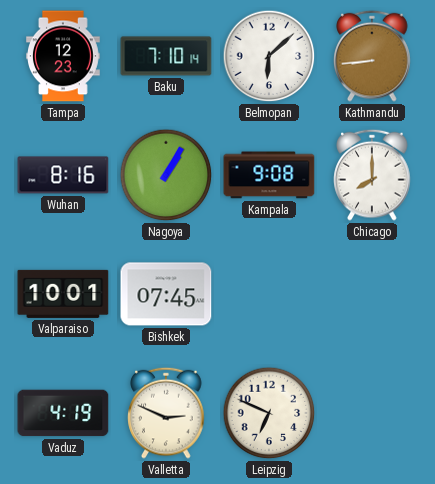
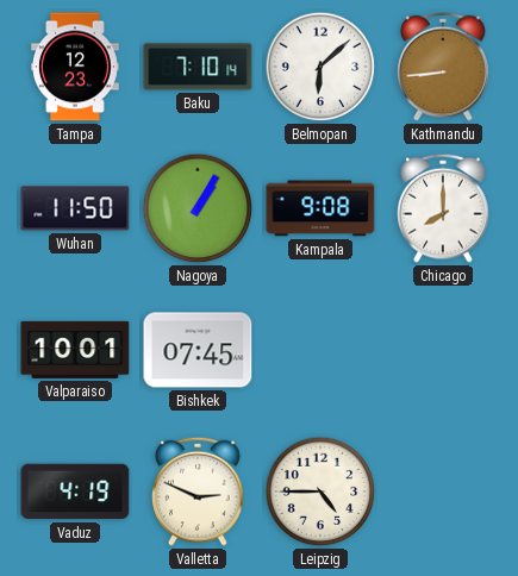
Wuhan: 8:16 -> 11:50
Leipzig: 6:49 -> 4:45
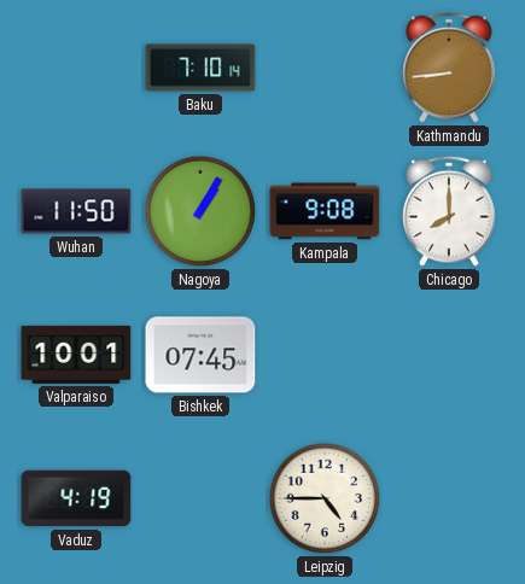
Tampa: 12:23 -> none
Belmopan: 6:08 -> none
Valletta: 2:49 -> none
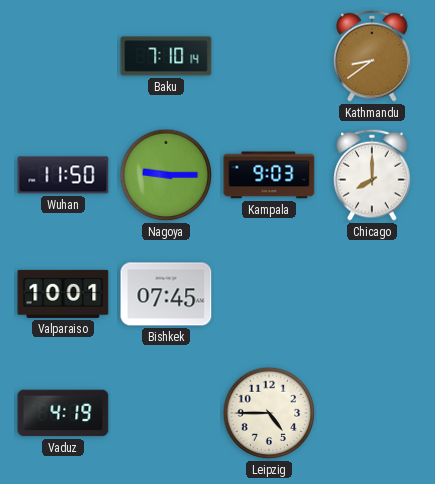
Kathmandu: 8:44 -> 8:39
Nagoya: 1:05 -> 9:15
Kampala: 9:08 -> 9:03
